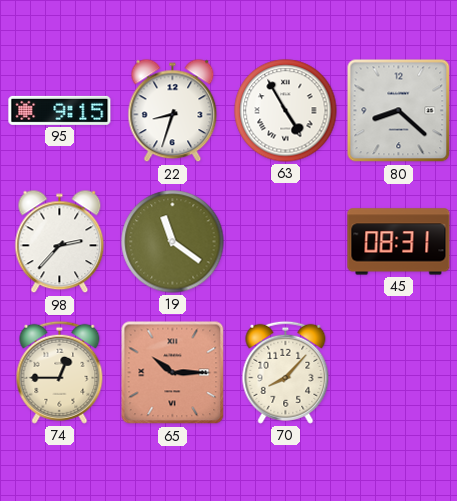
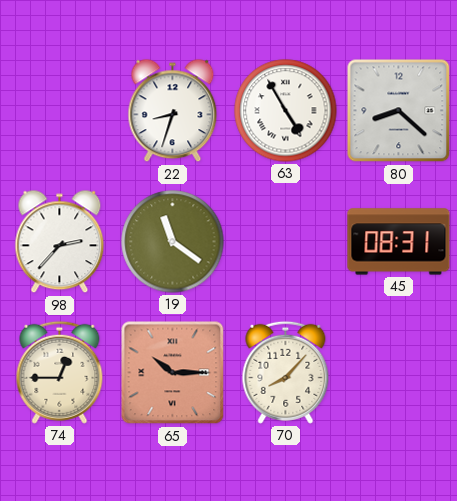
95: 9:15 -> none
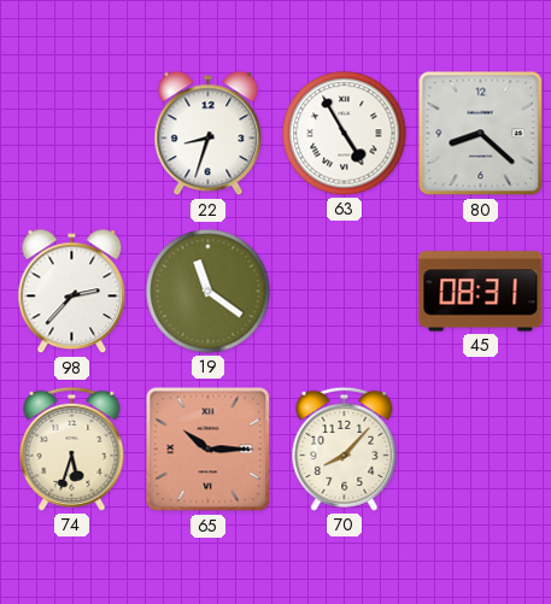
74: 12:45 -> 5:33
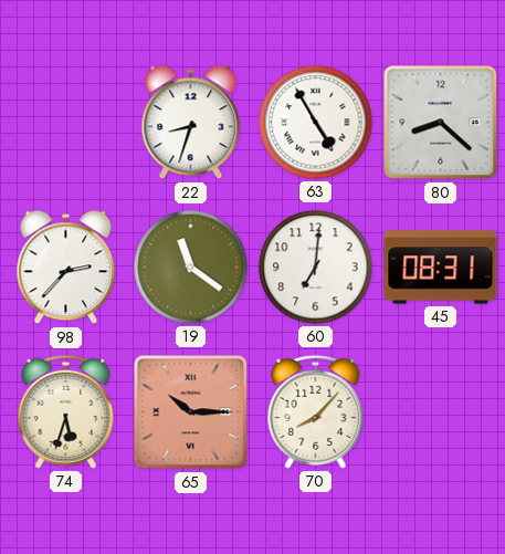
60: none -> 7:01
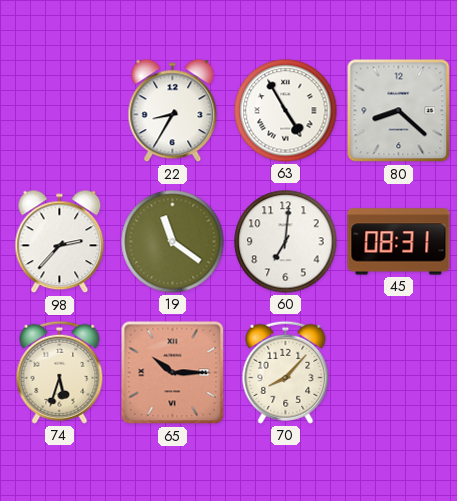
22: 8:33 -> 8:35
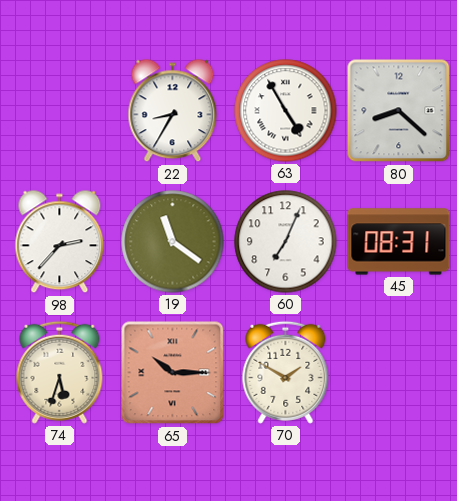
60: 7:01 -> 7:04
70: 8:07 -> 1:50
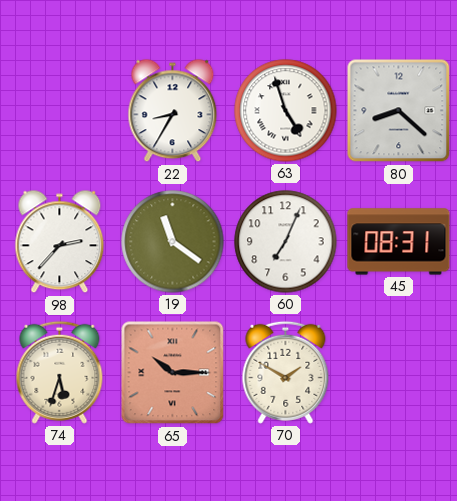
63: 4:55 -> 4:57
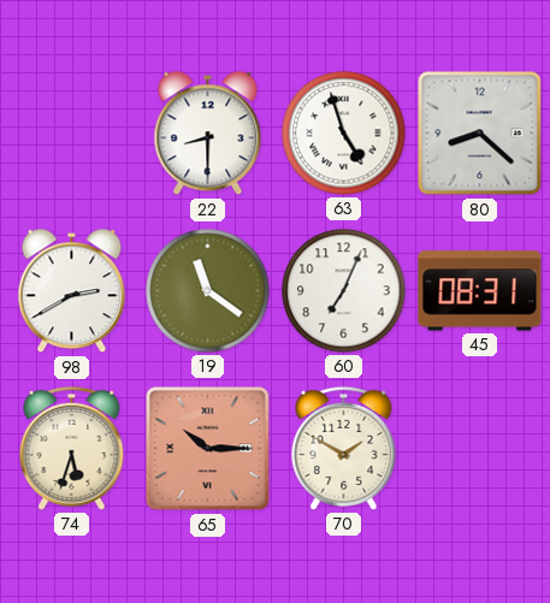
22: 8:35 -> 8:30
98: 2:37 -> 2:40
